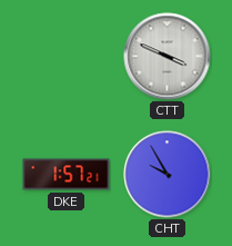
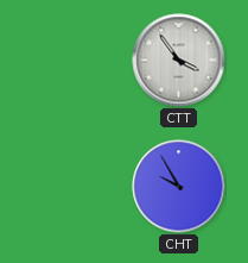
CTT: 3:49 -> 3:54
DKE: 1:57 -> none
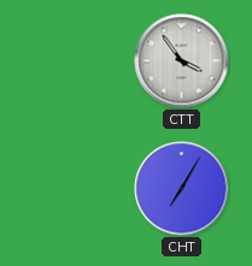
CHT: 9:55 -> 7:05
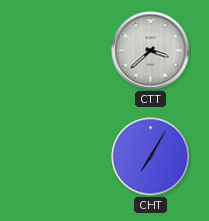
CTT: 3:54 -> 3:38
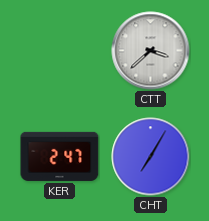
KER: none -> 2:47
